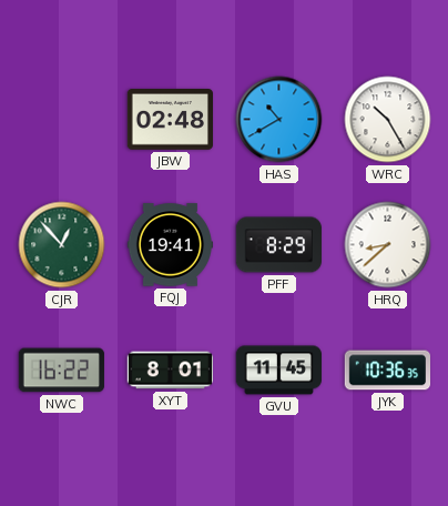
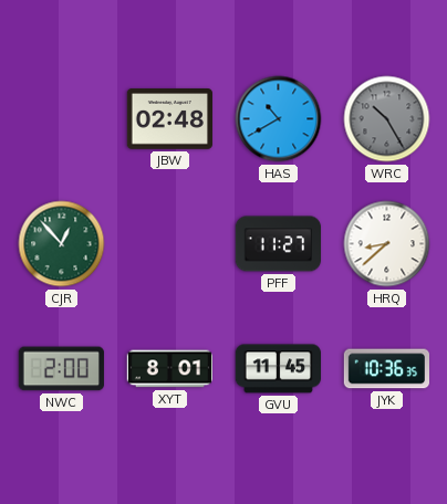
WRC dial: white -> grey
FQJ: 19:41 -> none
PFF: 8:29 -> 11:27
NWC: 16:22 -> 2:00
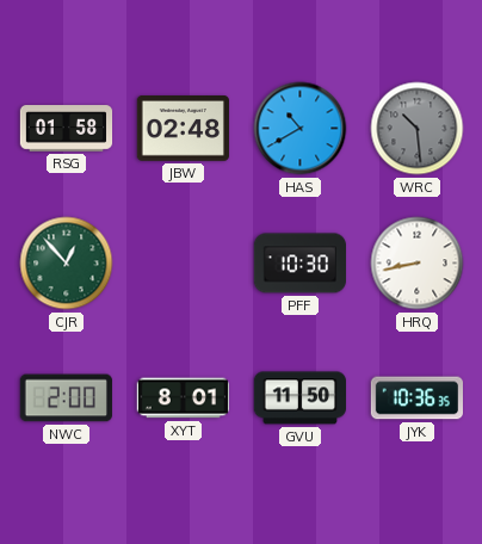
RSG: none -> 01:58
WRC: 10:25 -> 10:29
PFF: 11:27 -> 10:30
HRQ: 8:38 -> 8:43
GVU: 11:45 -> 11:50
